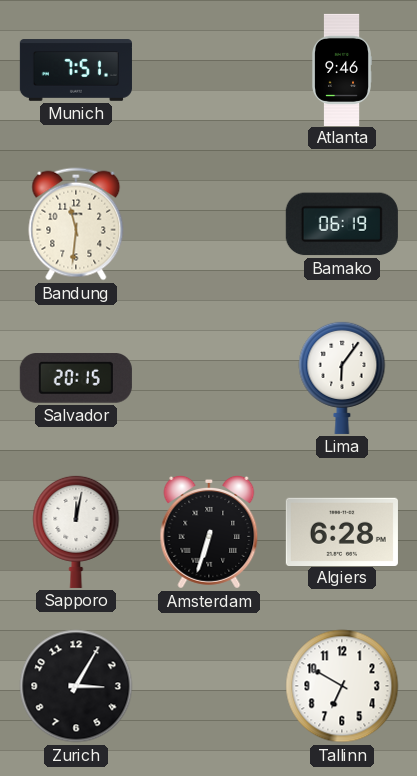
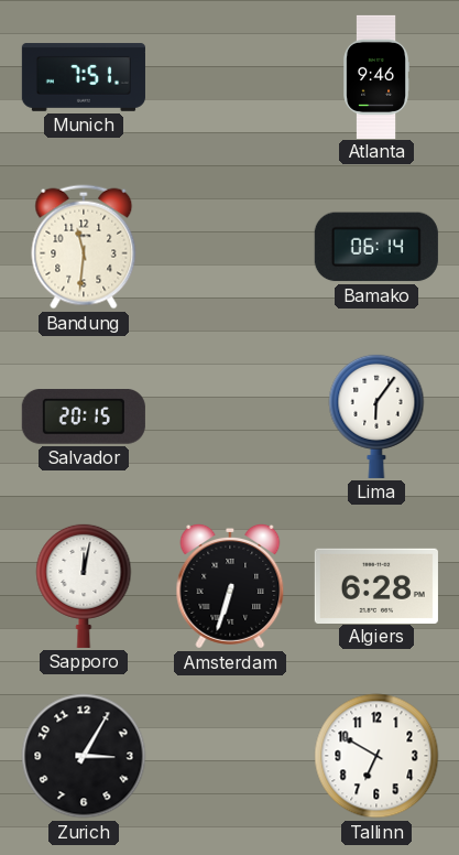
Bamako: 06:19 -> 06:14
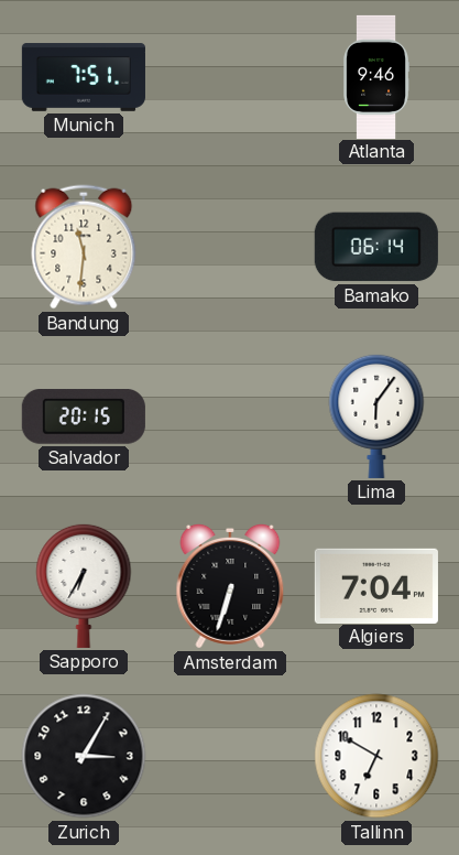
Sapporo: 12:02 -> 6:35
Algiers: 6:28 -> 7:04
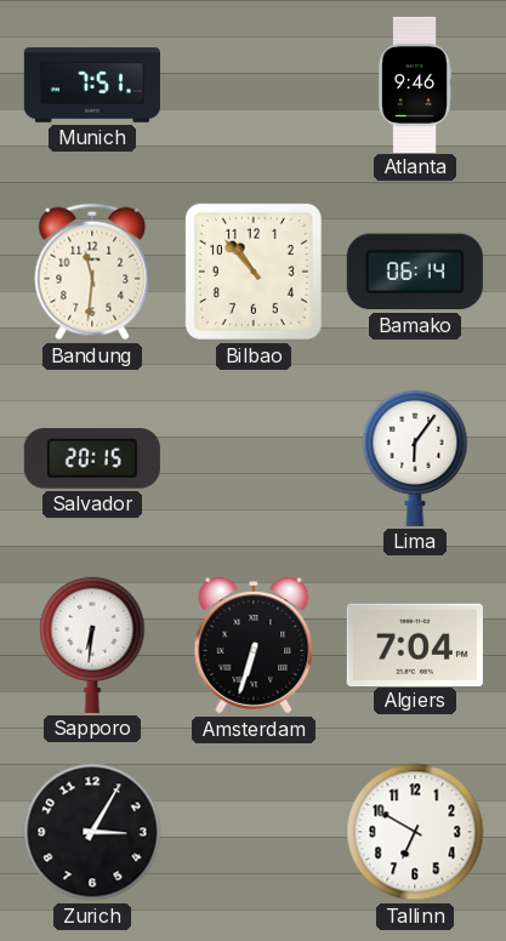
Bilbao: none -> 10:53
Sapporo: 6:35 -> 6:31
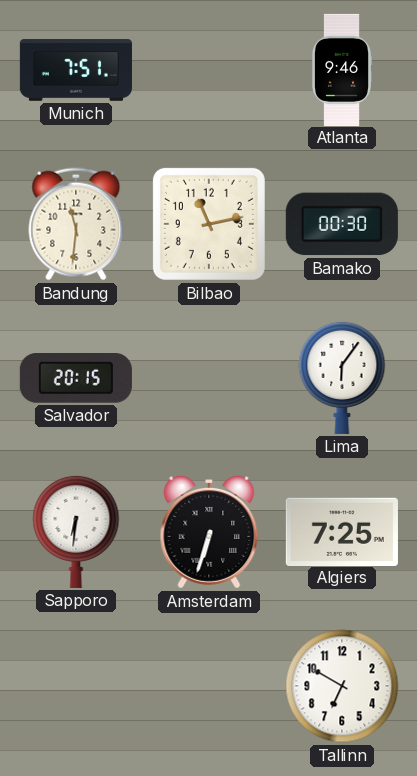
Bilbao: 10:53 -> 11:13
Bamako: 06:14 -> 00:30
Algiers: 7:04 -> 7:25
Zurich: 3:05 -> none
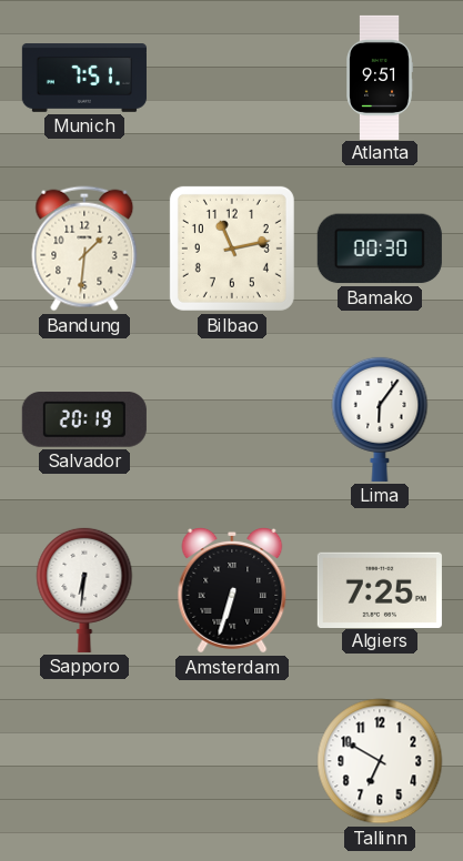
Atlanta: 9:46 -> 9:51
Bandung: 11:31 -> 1:31
Salvador: 20:15 -> 20:19
